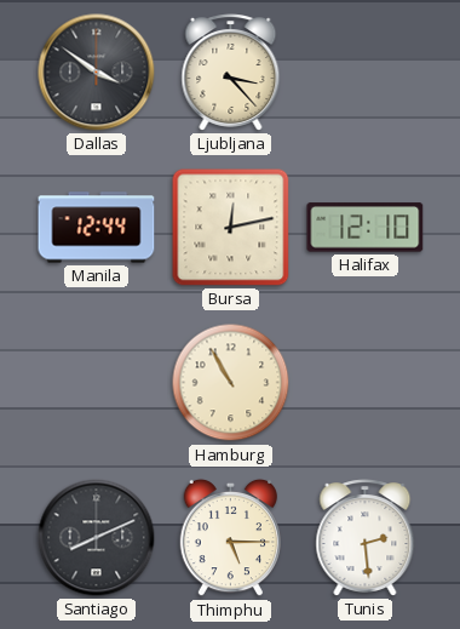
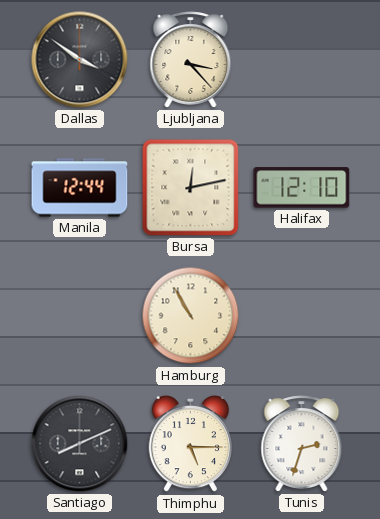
Tunis: 2:29 -> 2:33
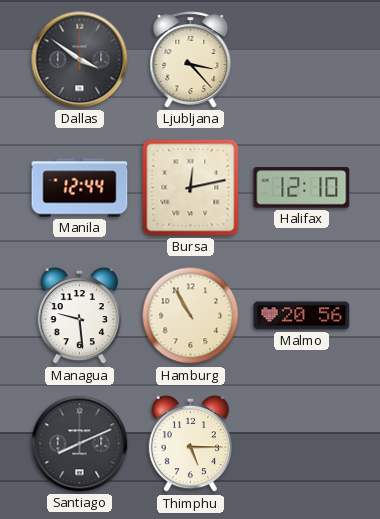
Managua: none -> 9:29
Malmo: none -> 20:56
Tunis: 2:33 -> none
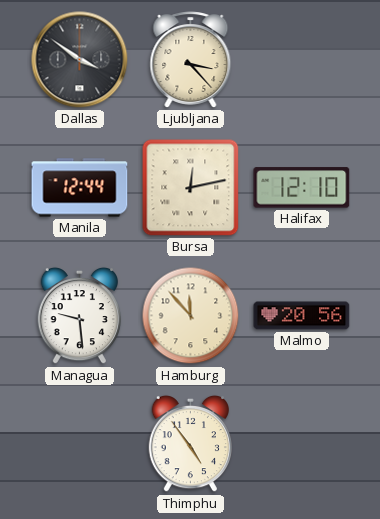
Hamburg: 10:55 -> 11:53
Santiago: 8:11 -> none
Thimphu: 5:15 -> 4:54
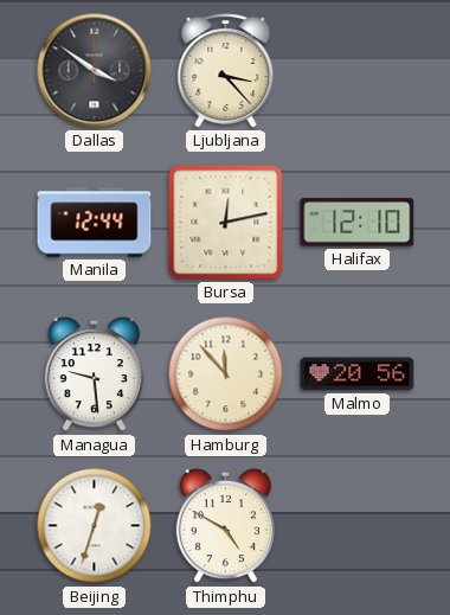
Beijing: none -> 12:33
Thimphu: 4:54 -> 4:50
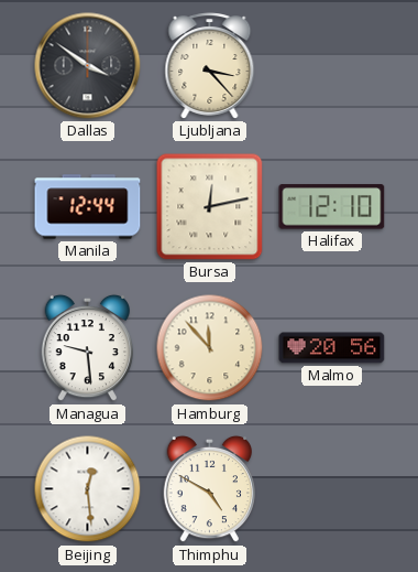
Beijing: 12:33 -> 12:29
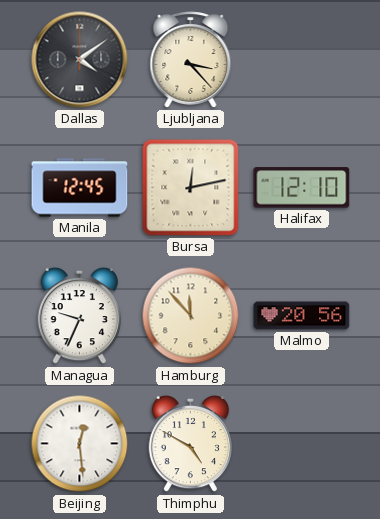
Dallas: 3:51 -> 4:09
Manila: 12:44 -> 12:45
Managua: 9:29 -> 9:34
